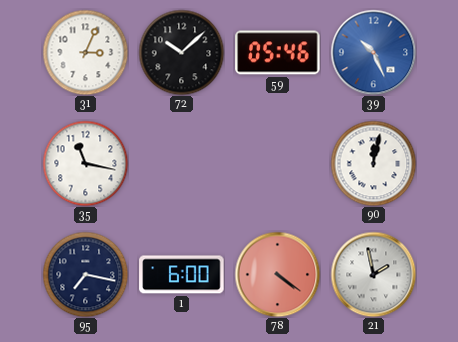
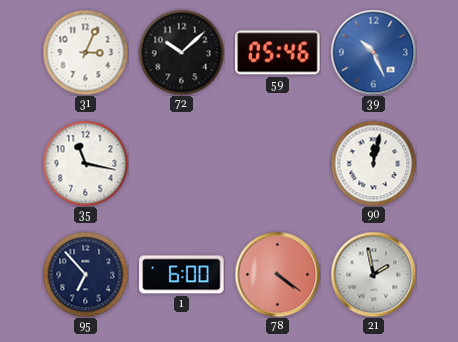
95: 7:17 -> 6:53
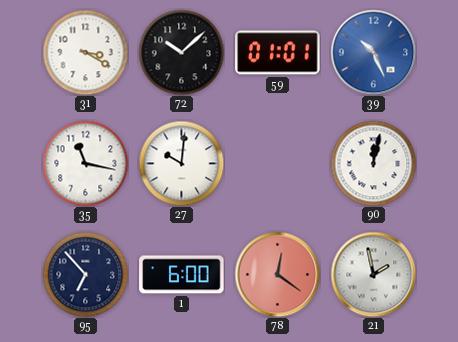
31: 3:04 -> 3:20
59: 05:46 -> 01:01
27: none -> 10:01
78: 4:21 -> 12:21
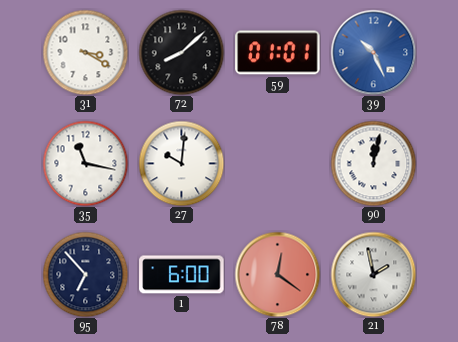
72: 10:08 -> 8:08
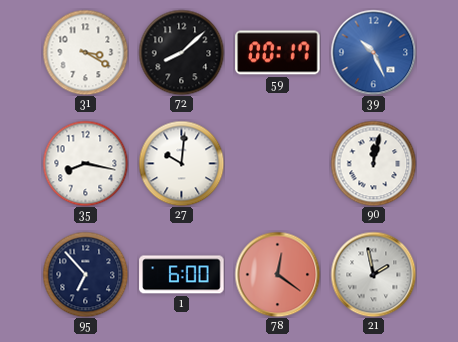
59: 01:01 -> 00:17
35: 11:17 -> 8:17
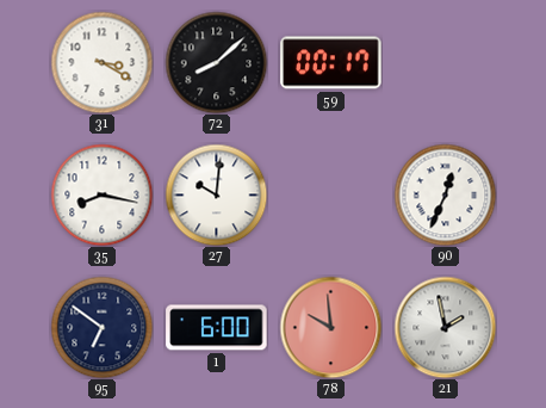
39: 10:26 -> none
90: 12:02 -> 12:34
95: 6:53 -> 6:51
78: 12:21 -> 9:59
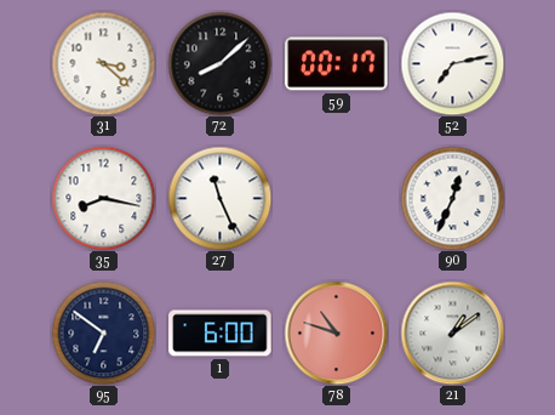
31: 3:20 -> 3:22
52: none -> 7:13
27: 10:01 -> 11:26
78: 9:59 -> 10:48
21: 1:58 -> 1:09
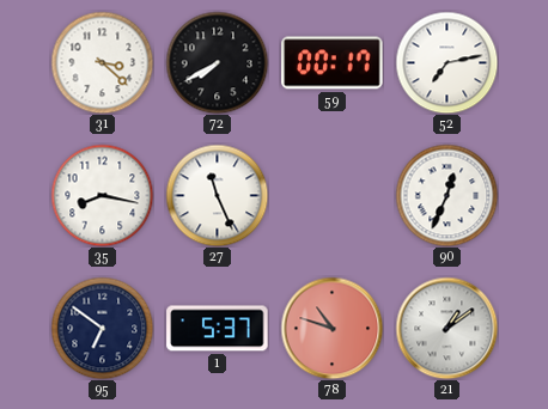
72: 8:08 -> 7:40
1: 6:00 -> 5:37
